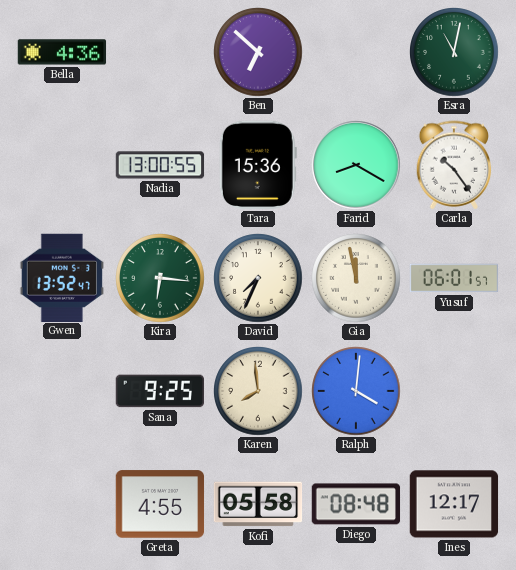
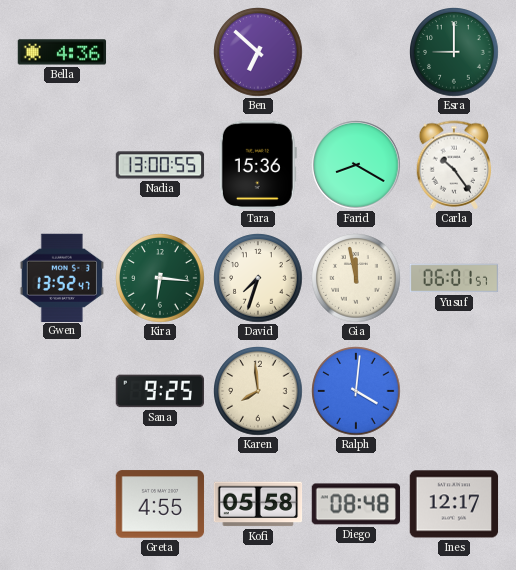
Esra: 11:02 -> 9:00
David: 7:34 -> 7:33
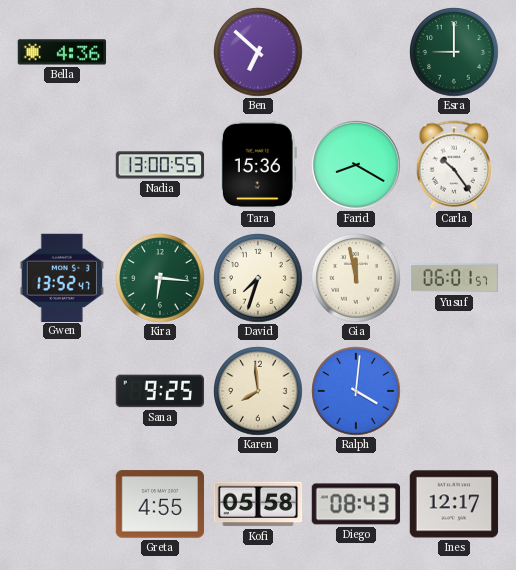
Diego: 08:48 -> 08:43
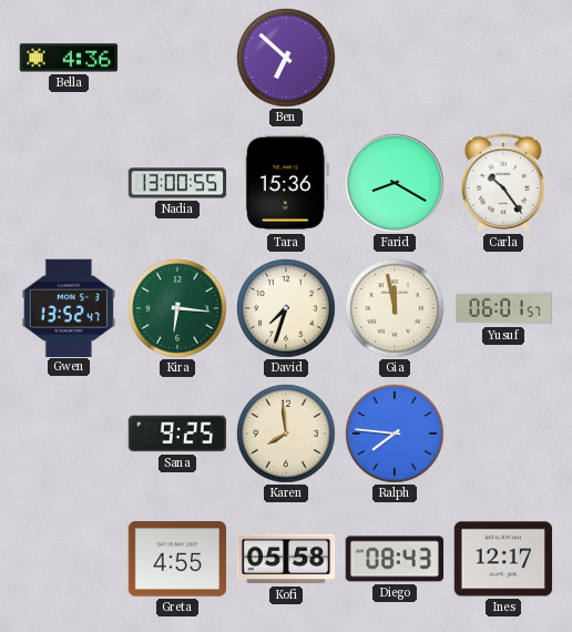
Esra: 9:00 -> none
Ralph: 4:01 -> 7:46
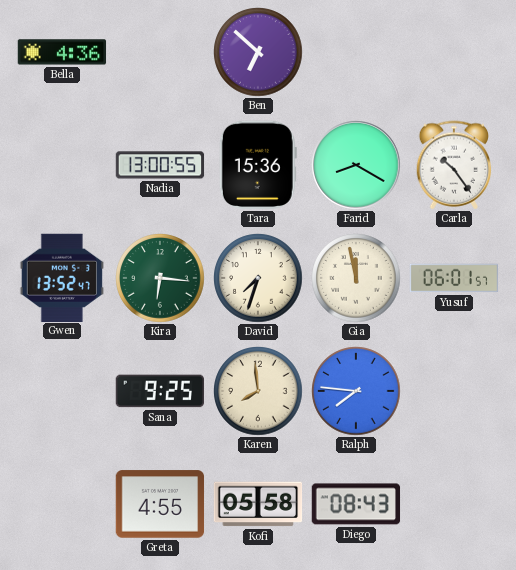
Ines: 12:17 -> none
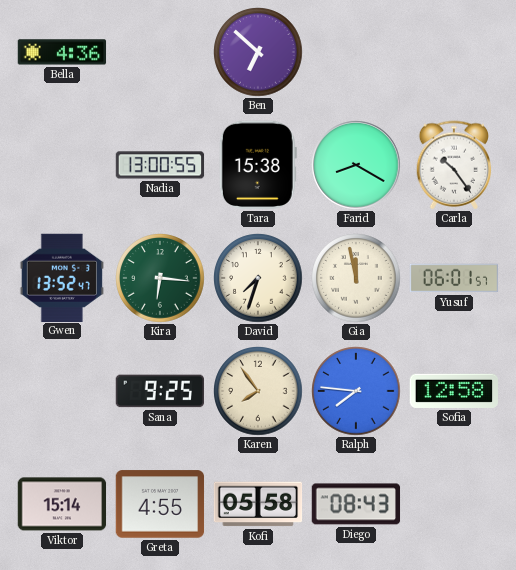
Tara: 15:36 -> 15:38
Karen: 7:59 -> 7:54
Sofia: none -> 12:58
Viktor: none -> 15:14
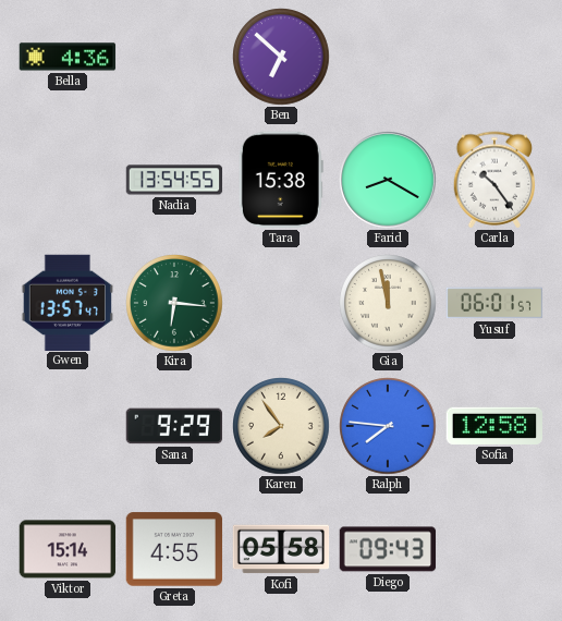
Nadia: 13:00 -> 13:54
Gwen: 13:52 -> 13:57
David: 7:33 -> none
Sana: 9:25 -> 9:29
Diego: 08:43 -> 09:43
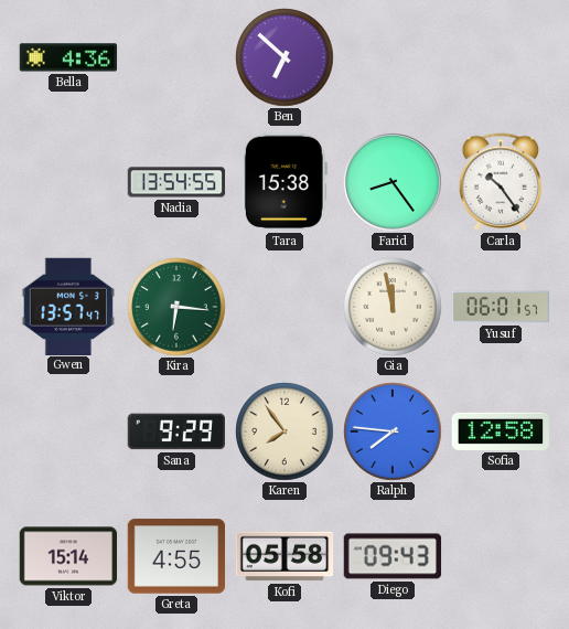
Farid: 8:20 -> 8:24
